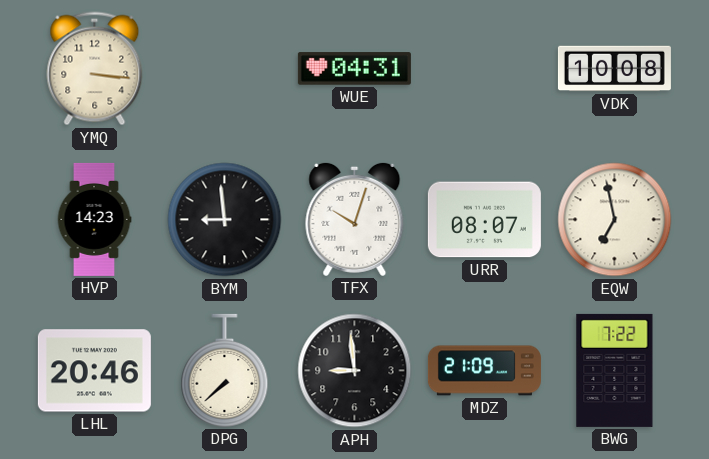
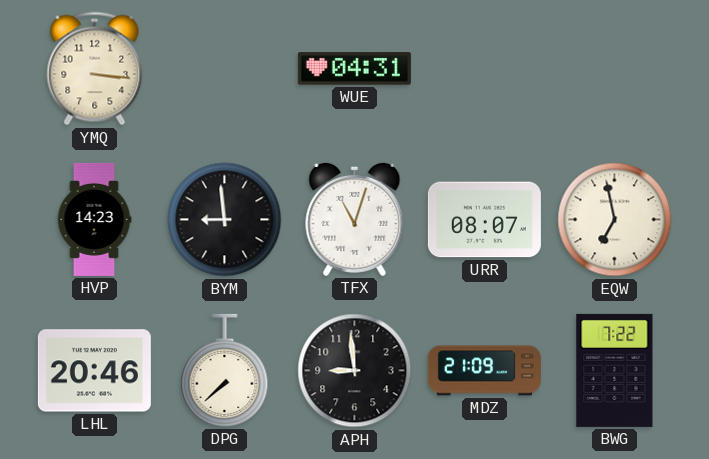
VDK: 10:08 -> none
TFX: 10:03 -> 11:03
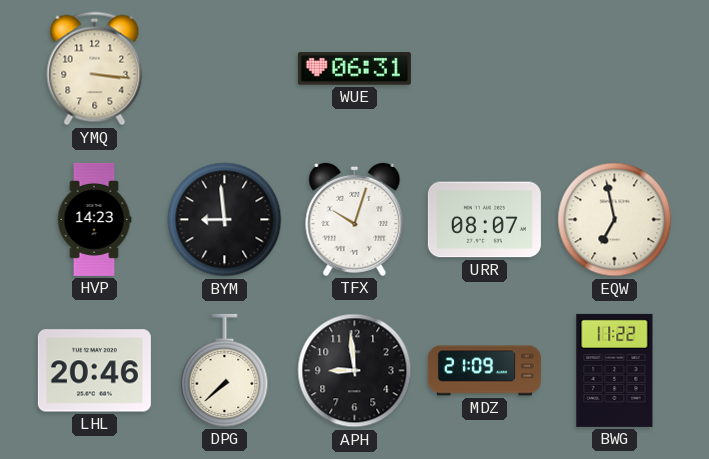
WUE: 04:31 -> 06:31
TFX: 11:03 -> 10:03
BWG: 7:22 -> 11:22
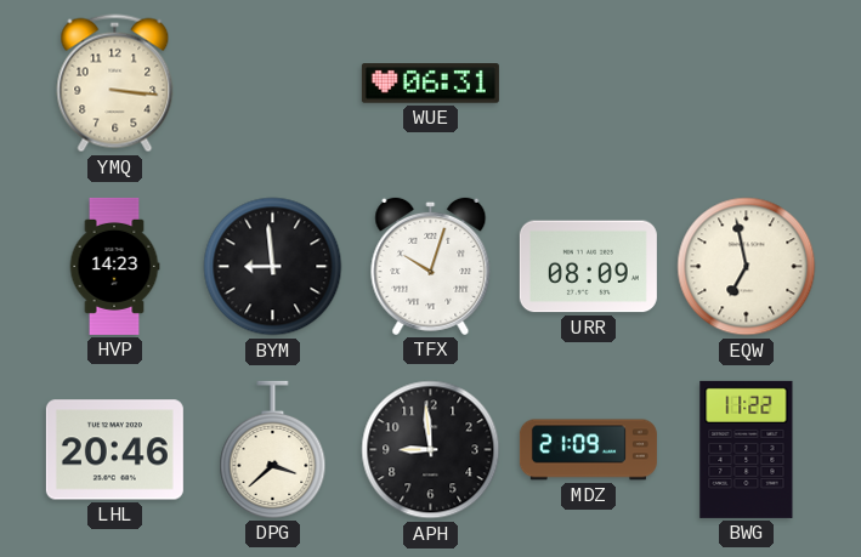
URR: 08:07 -> 08:09
DPG: 7:38 -> 3:38
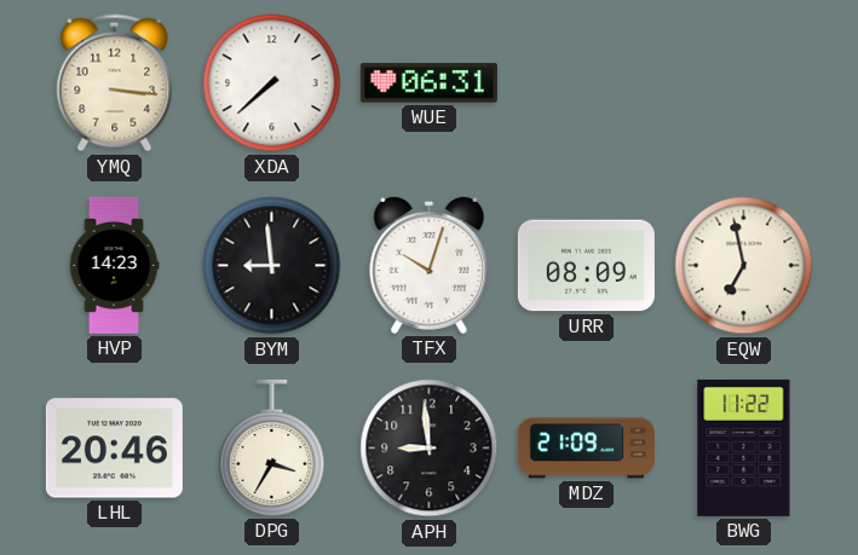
XDA: none -> 7:38
DPG: 3:38 -> 3:35
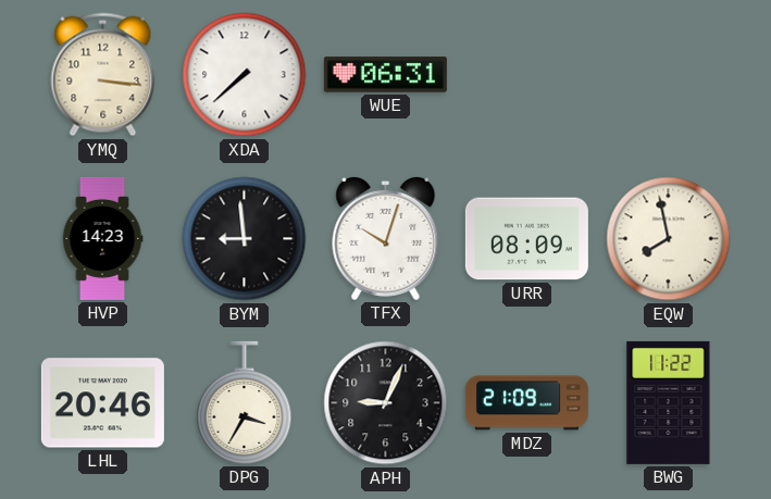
EQW: 6:58 -> 7:58
APH: 8:59 -> 9:04
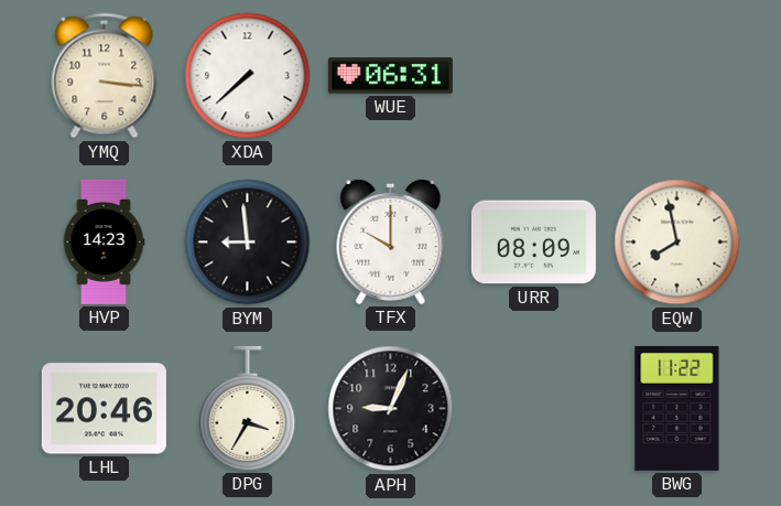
TFX: 10:03 -> 10:00
MDZ: 21:09 -> none
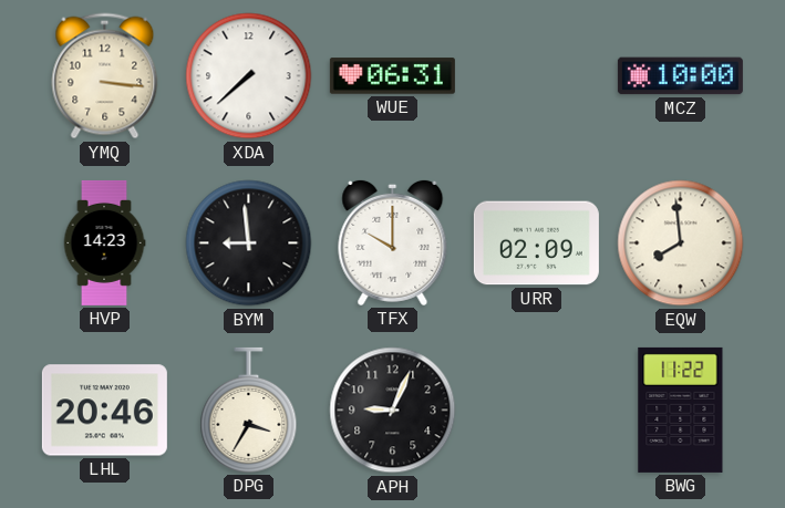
MCZ: none -> 10:00
URR: 08:09 -> 02:09
EQW: 7:58 -> 7:59
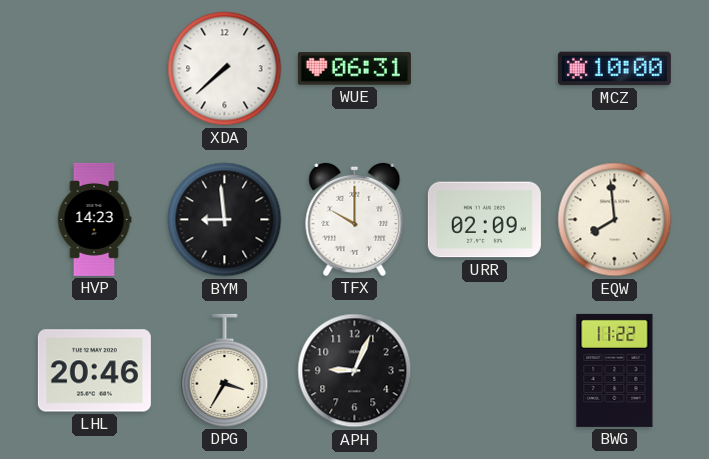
YMQ: 3:16 -> none
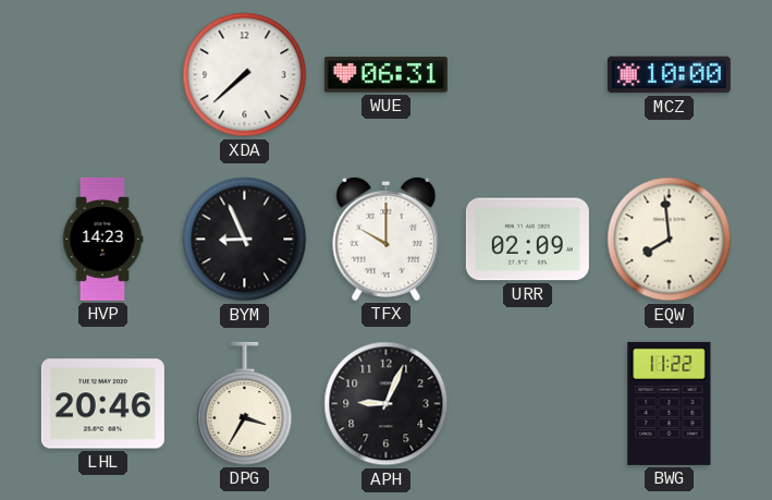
BYM: 8:59 -> 8:56
